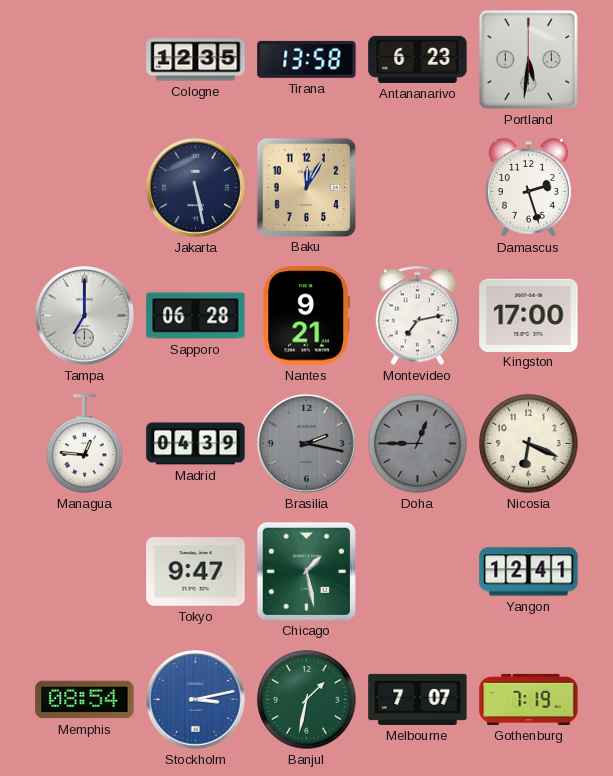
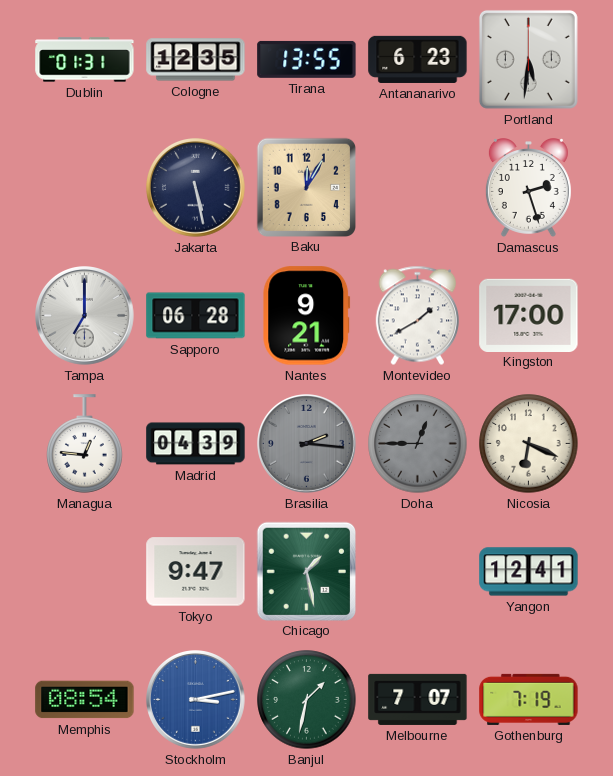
Dublin: none -> 01:31
Tirana: 13:58 -> 13:55
Montevideo: 7:13 -> 1:40
Brasilia: 2:17 -> 2:16
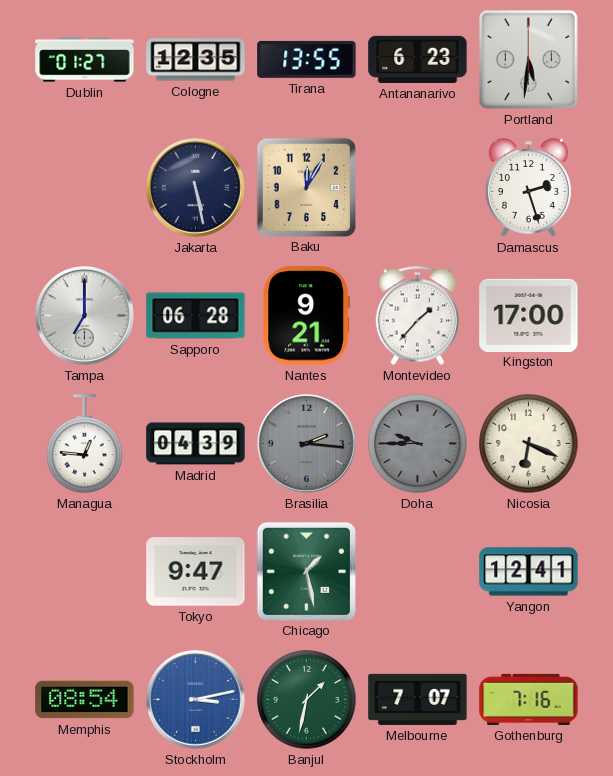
Dublin: 01:31 -> 01:27
Montevideo: 1:40 -> 1:37
Doha: 12:45 -> 9:45
Gothenburg: 7:19 -> 7:16
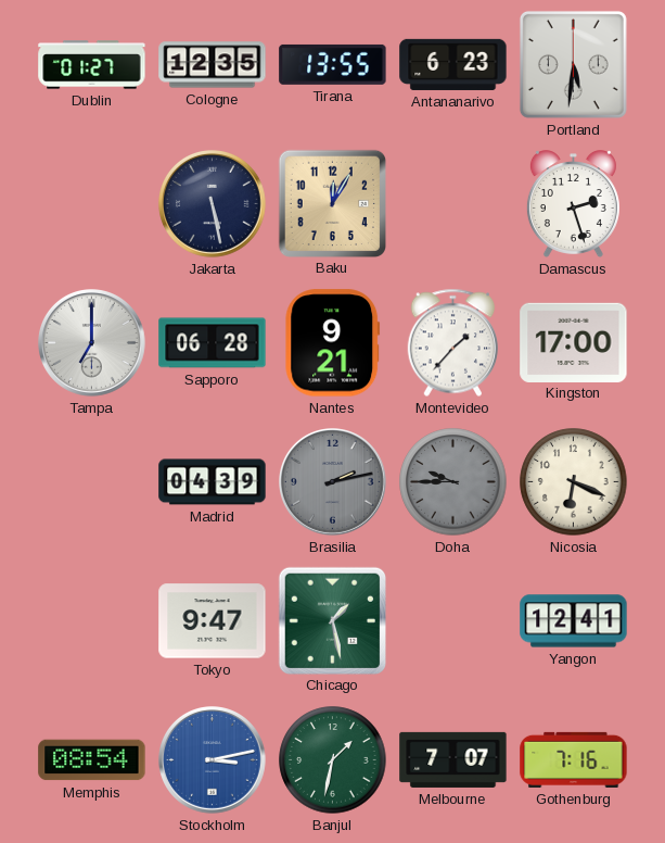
Managua: 12:46 -> none
Brasilia: 2:16 -> 2:13
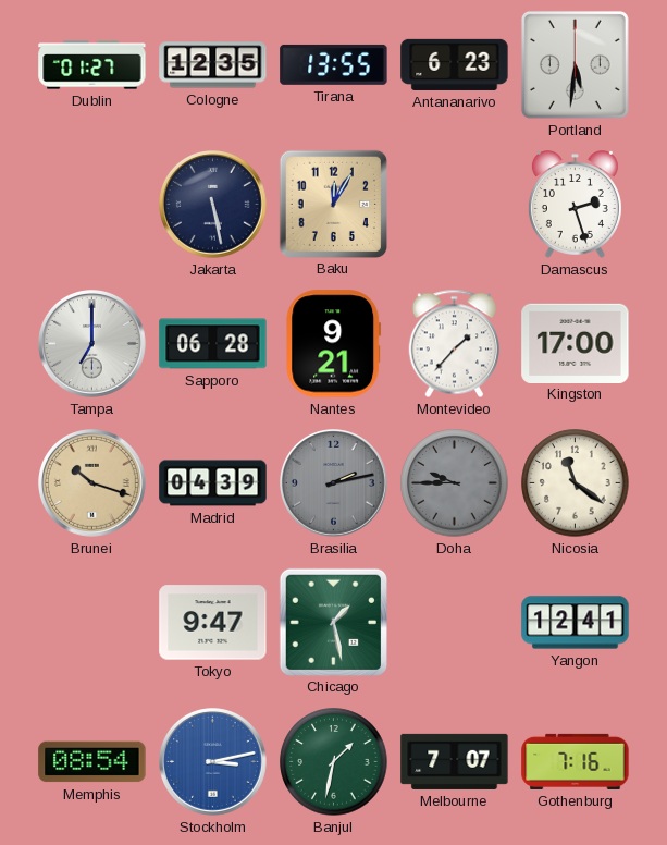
Brunei: none -> 10:18
Nicosia: 6:19 -> 11:21
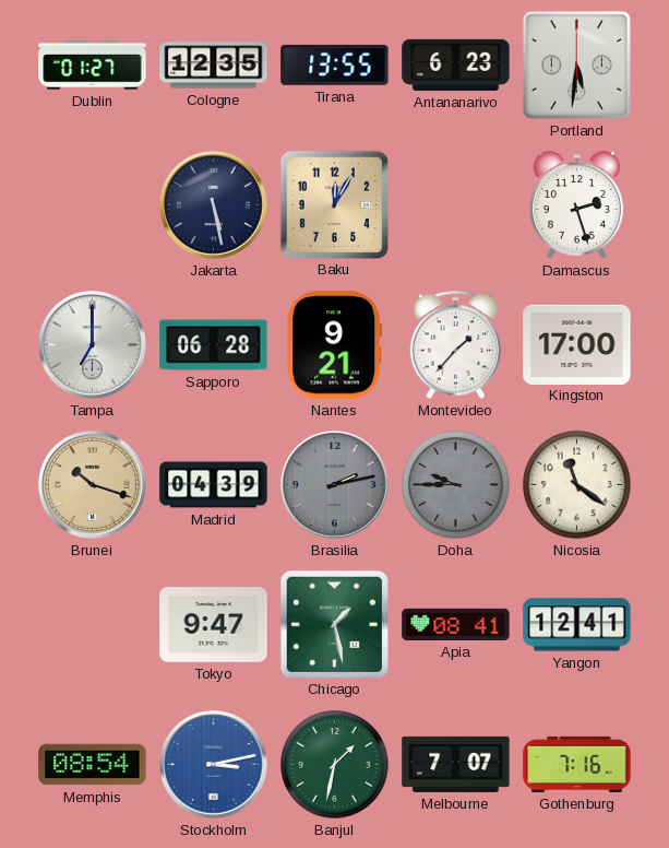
Apia: none -> 08:41
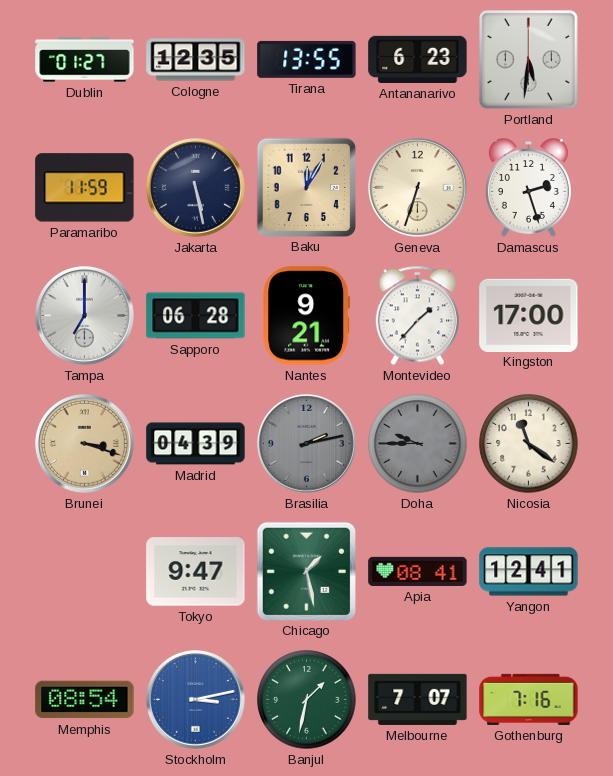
Paramaribo: none -> 11:59
Geneva: none -> 6:33
Brunei: 10:18 -> 3:18
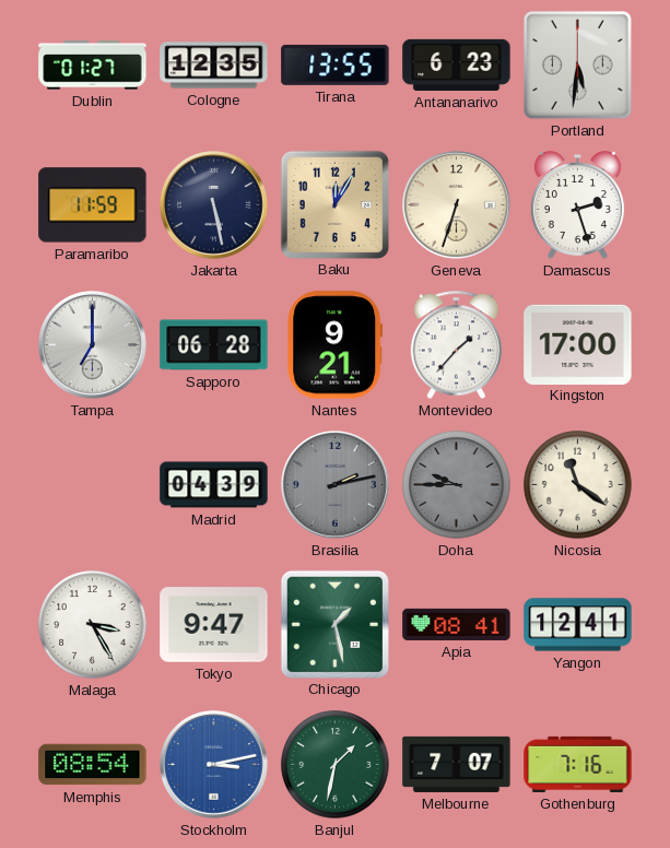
Brunei: 3:18 -> none
Malaga: none -> 3:25
